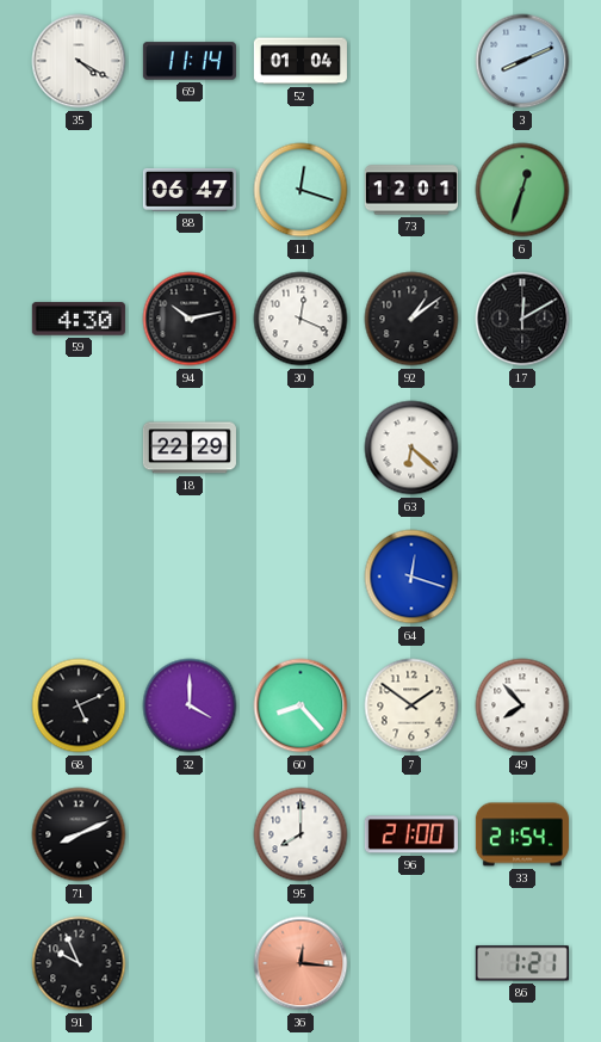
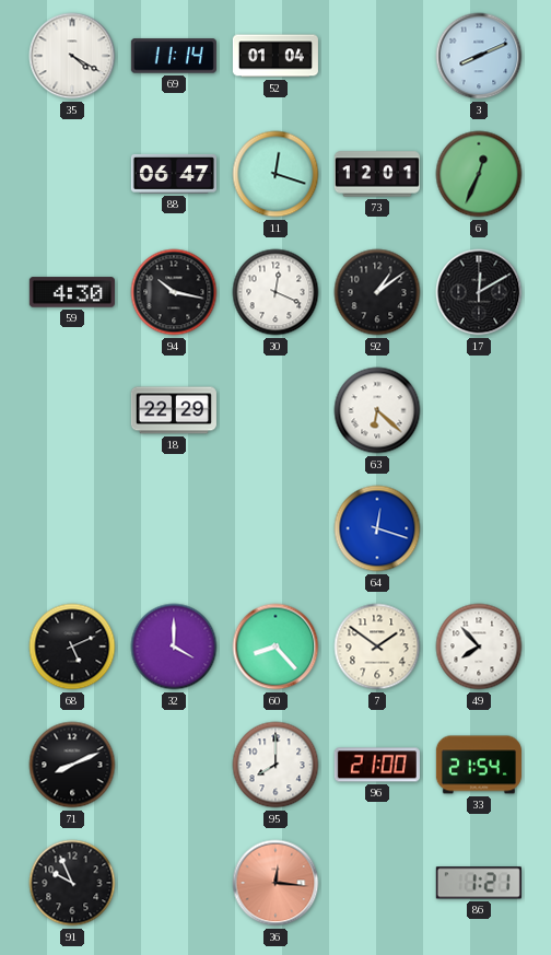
6: 12:33 -> 12:34
94: 10:13 -> 10:17
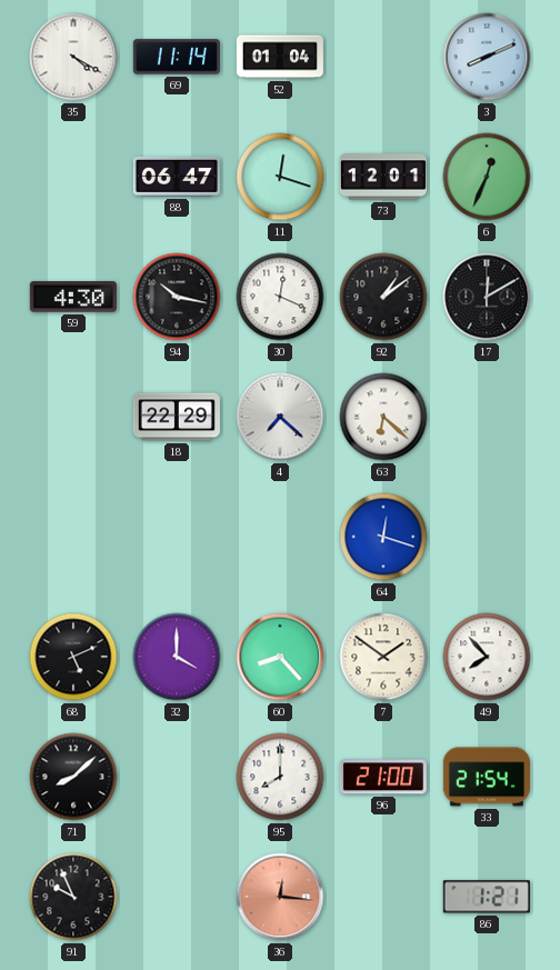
4: none -> 7:22
71: 8:11 -> 8:08
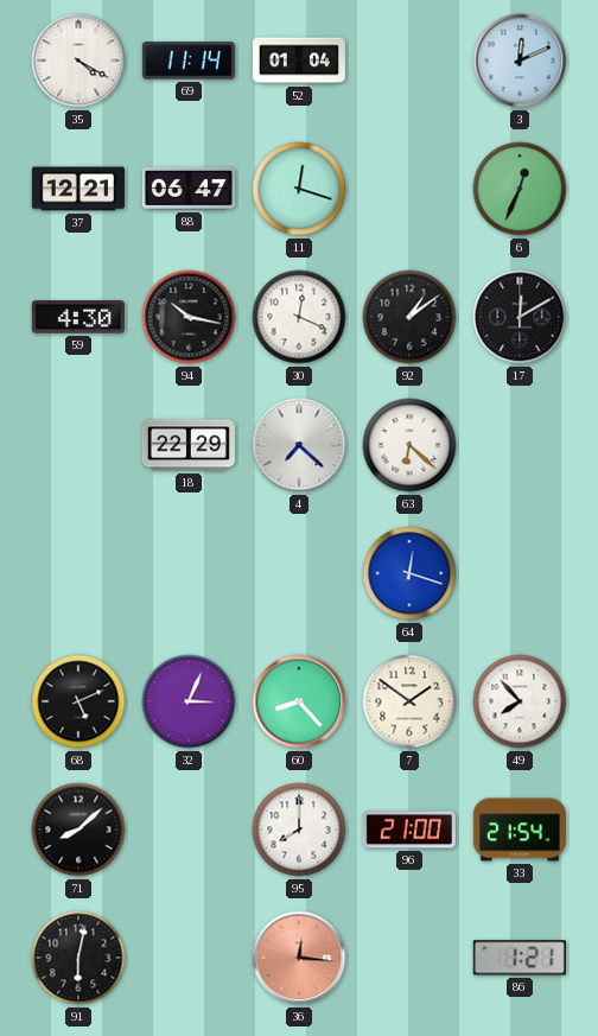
3: 8:11 -> 12:11
37: none -> 12:21
73: 12:01 -> none
32: 4:00 -> 3:04
91: 9:56 -> 6:02
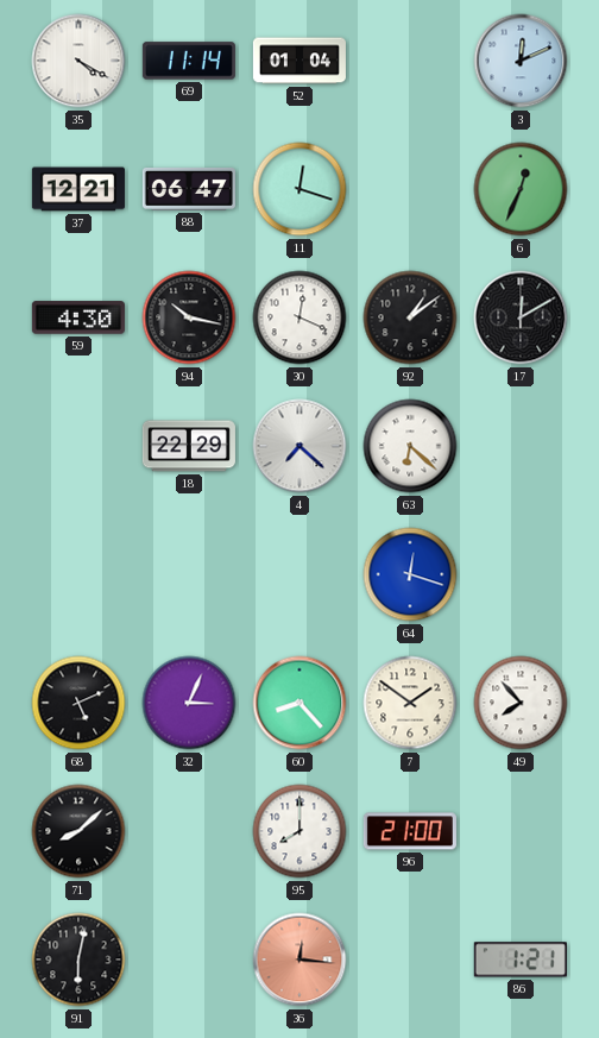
33: 21:54 -> none
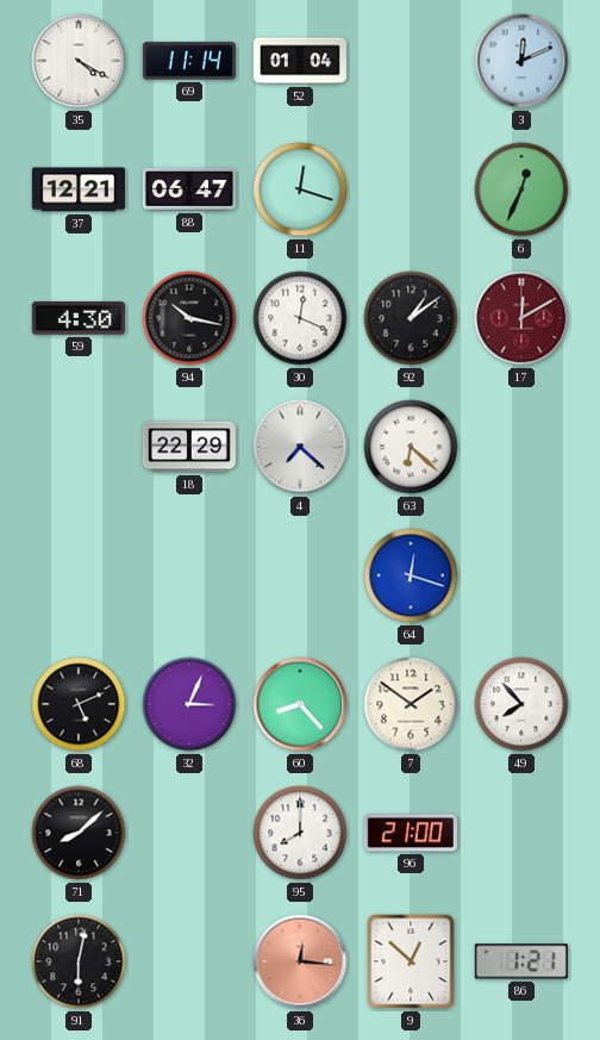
17 dial: black -> burgundy
9: none -> 12:52
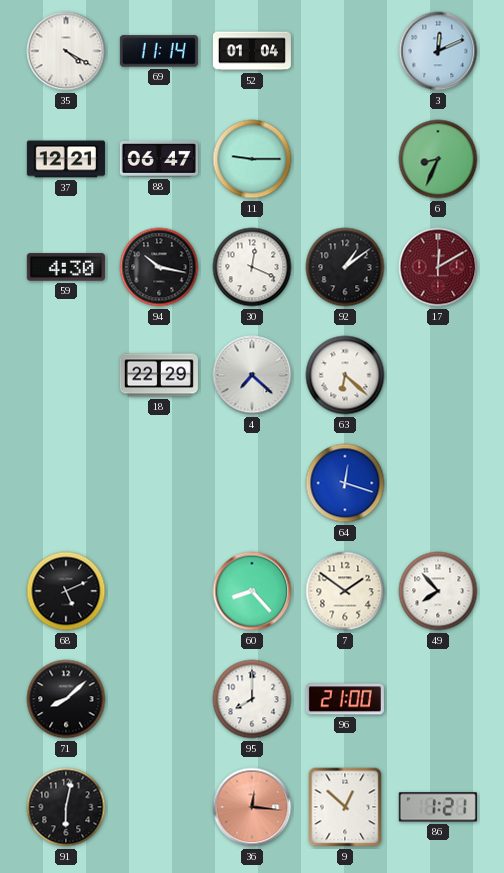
11: 12:18 -> 9:15
6: 12:34 -> 8:34
32: 3:04 -> none
